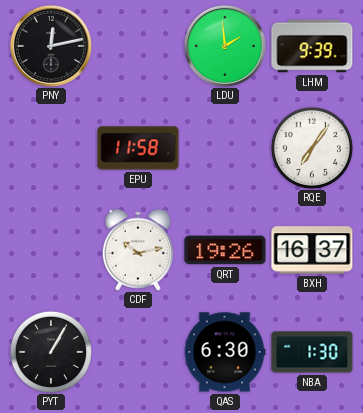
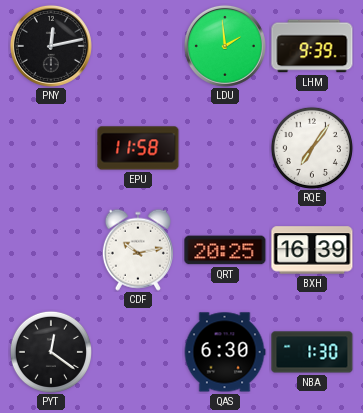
QRT: 19:26 -> 20:25
BXH: 16:37 -> 16:39
PYT: 1:05 -> 12:21
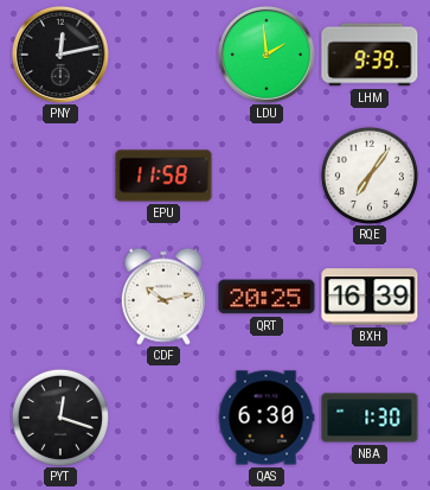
PYT: 12:21 -> 12:18
